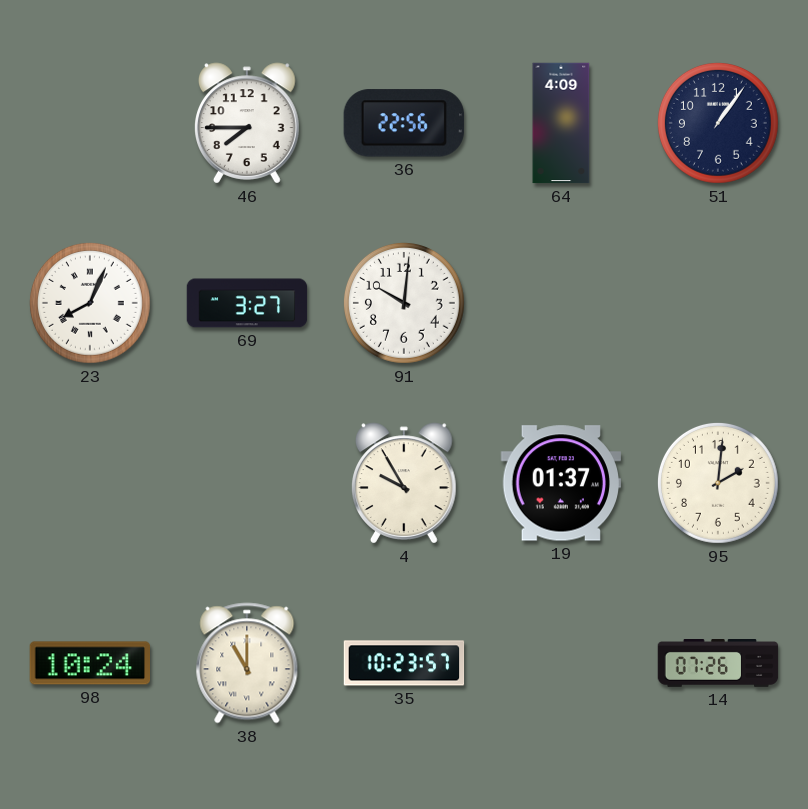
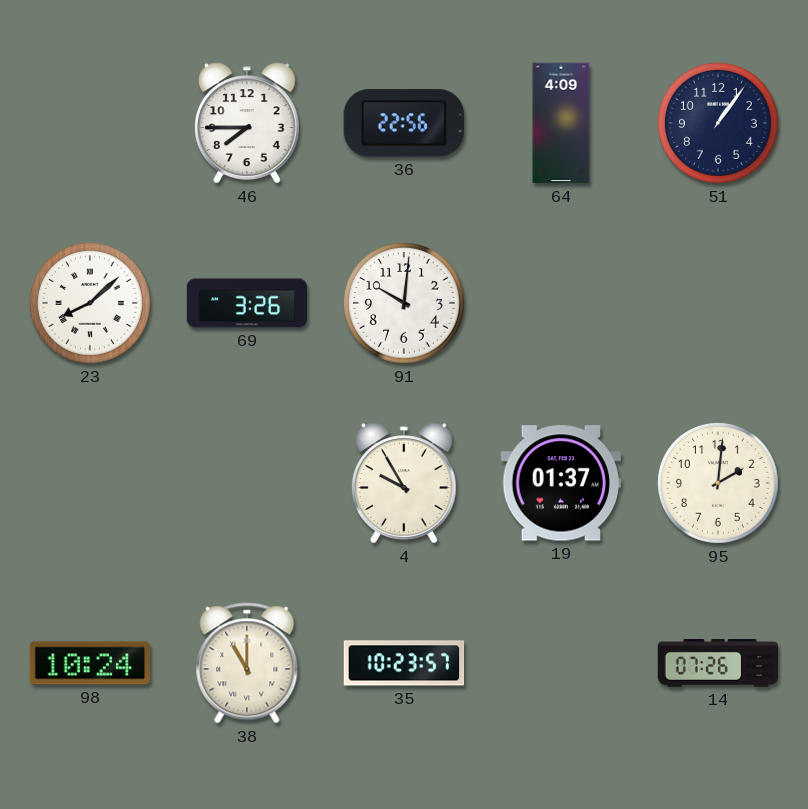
23: 8:04 -> 8:08
69: 3:27 -> 3:26
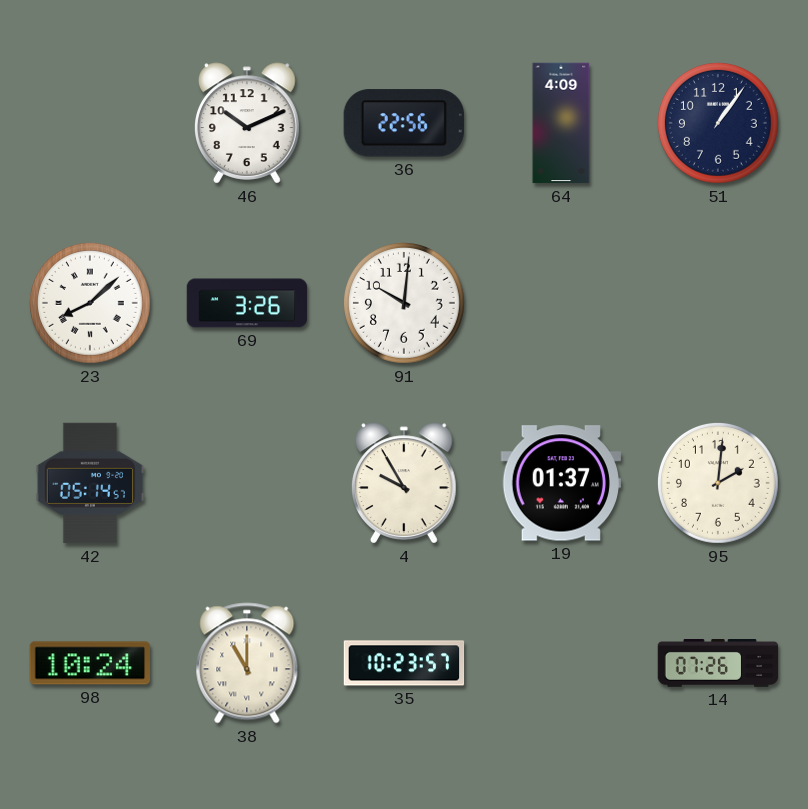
46: 7:45 -> 10:11
42: none -> 05:14
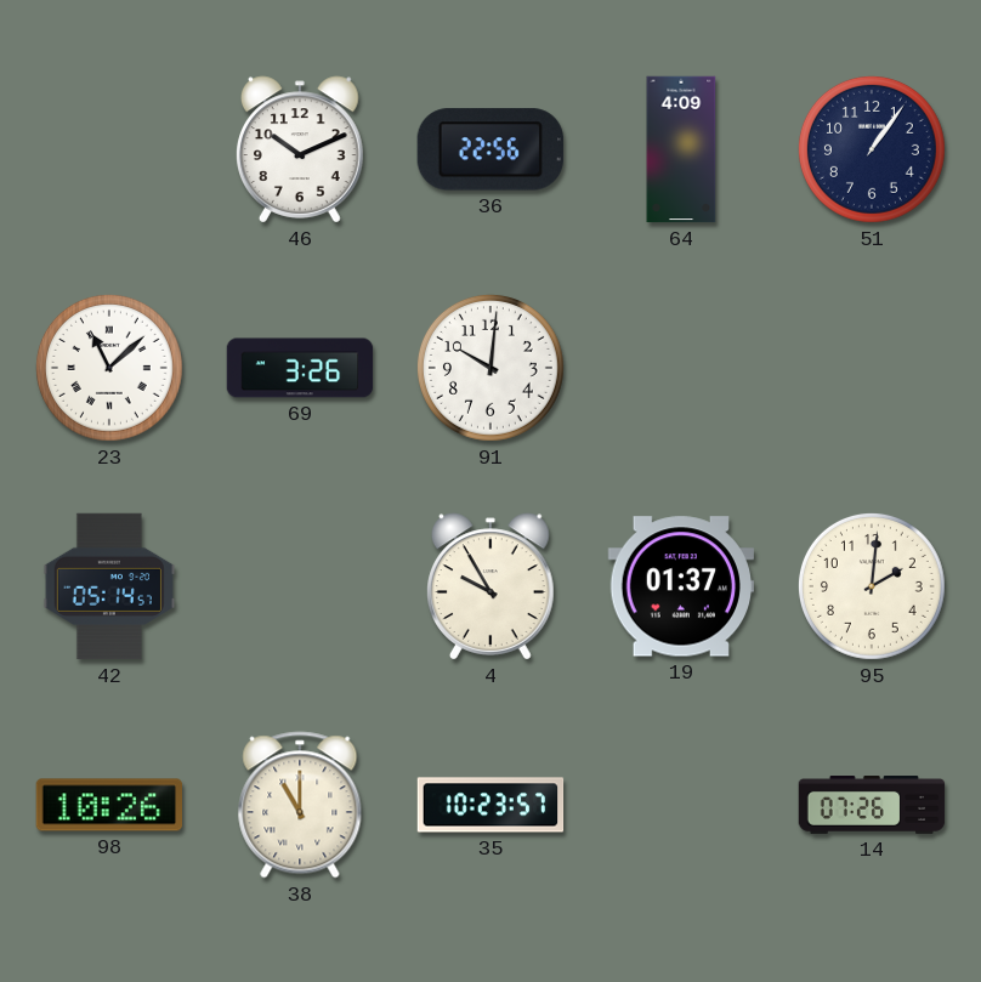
23: 8:08 -> 11:08
98: 10:24 -> 10:26
